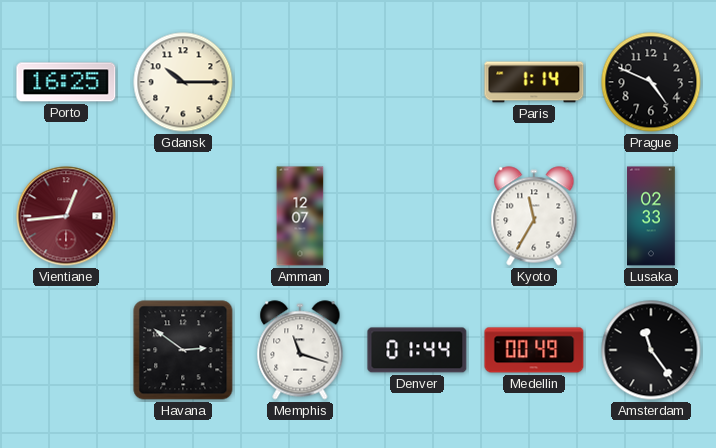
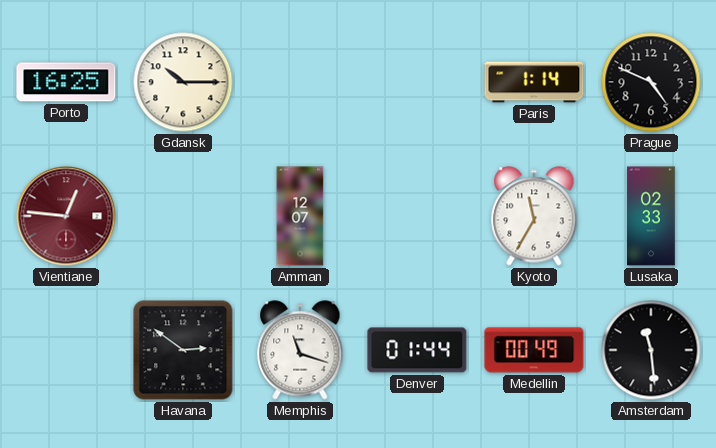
Vientiane: 12:44 -> 12:46
Amsterdam: 11:24 -> 11:29
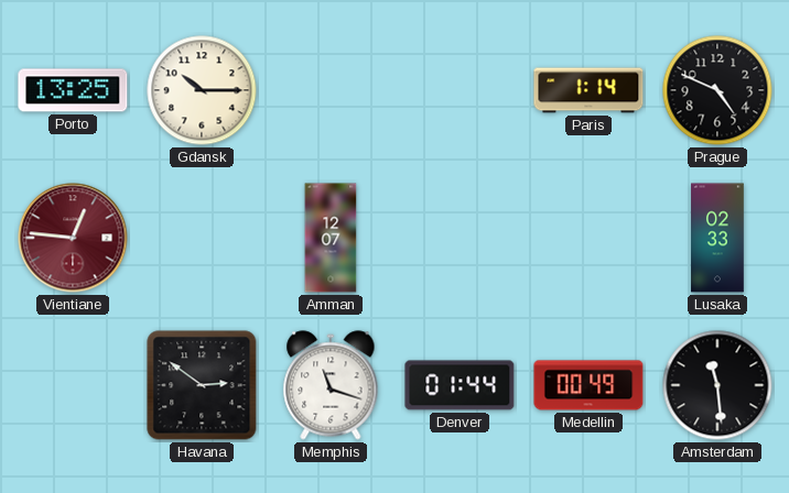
Porto: 16:25 -> 13:25
Kyoto: 11:35 -> none
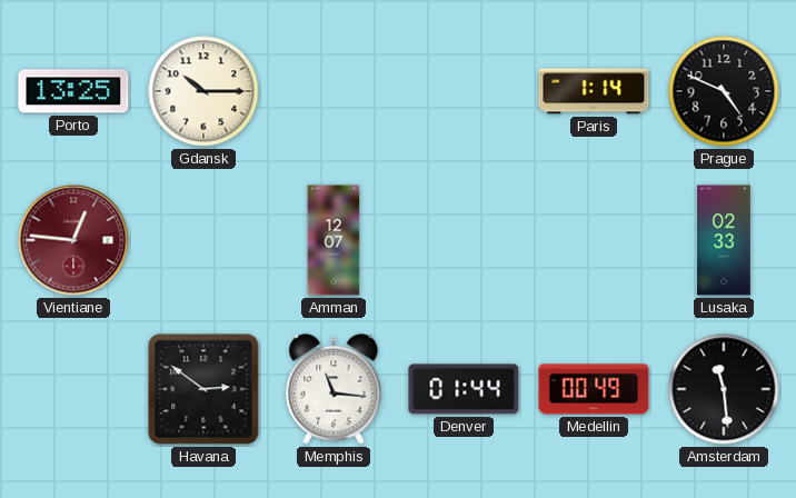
Memphis: 11:18 -> 11:16
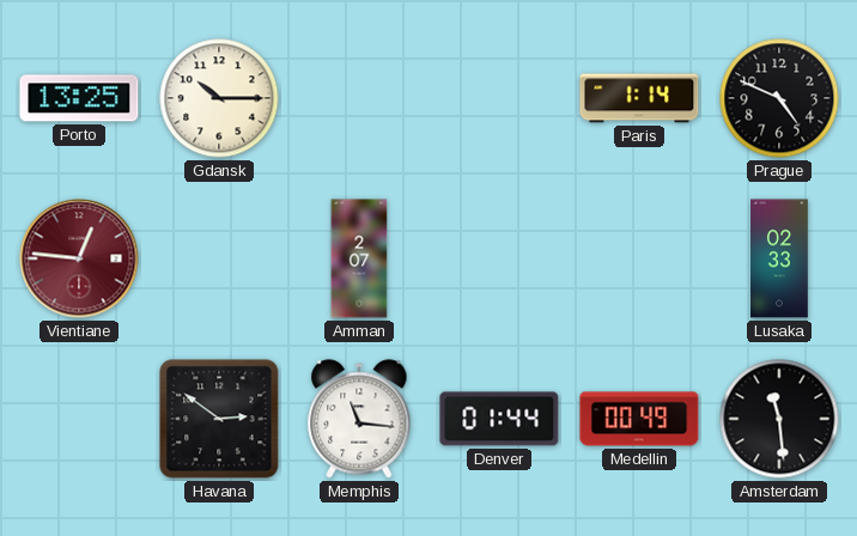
Amman: 12:07 -> 2:07
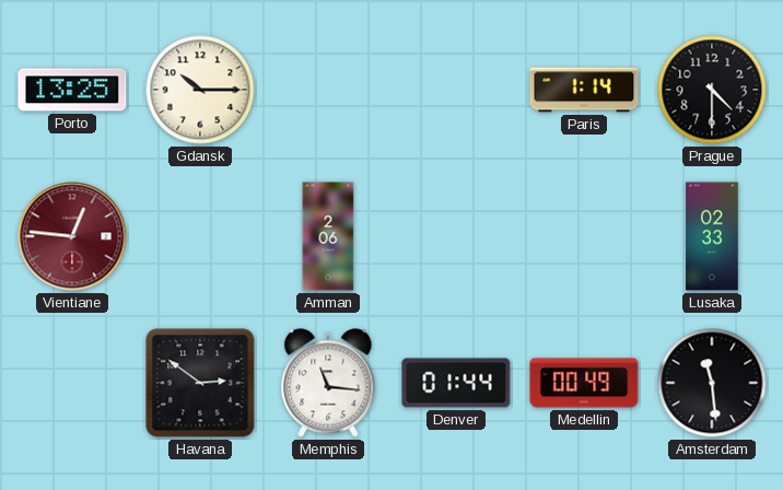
Prague: 4:49 -> 4:30
Amman: 2:07 -> 2:06
